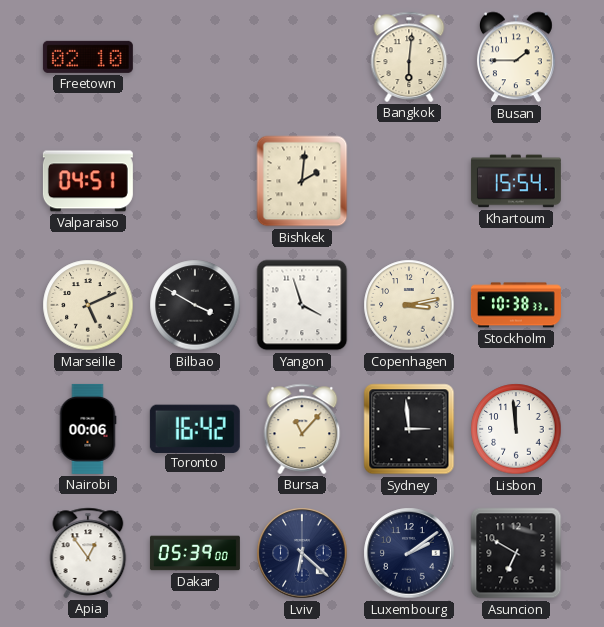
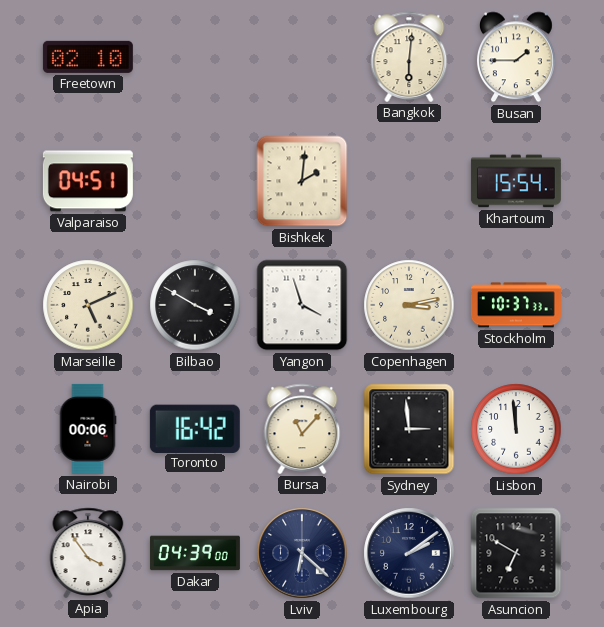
Stockholm: 10:38 -> 10:37
Apia: 12:54 -> 3:54
Dakar: 05:39 -> 04:39
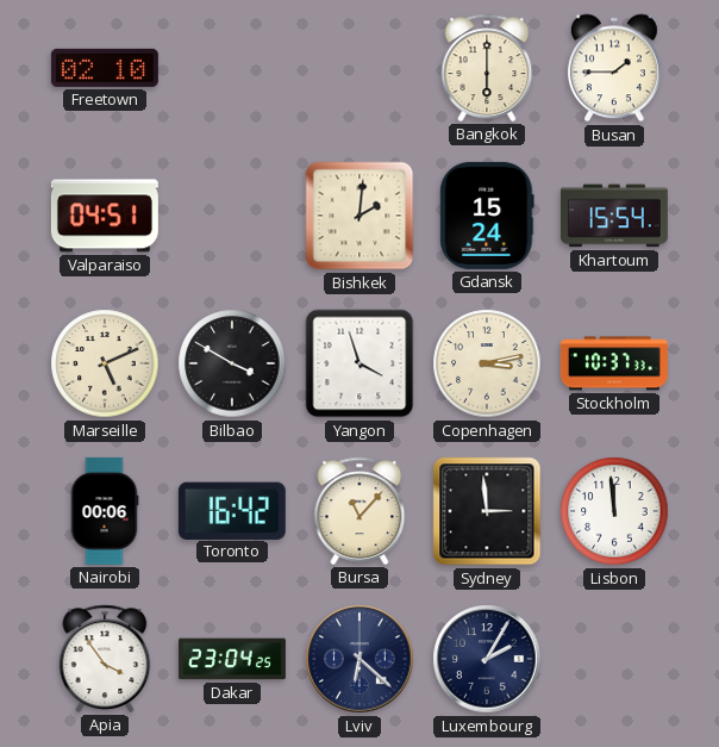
Bangkok: 6:01 -> 6:00
Gdansk: none -> 15:24
Dakar: 04:39 -> 23:04
Luxembourg: 2:09 -> 2:05
Asuncion: 6:50 -> none
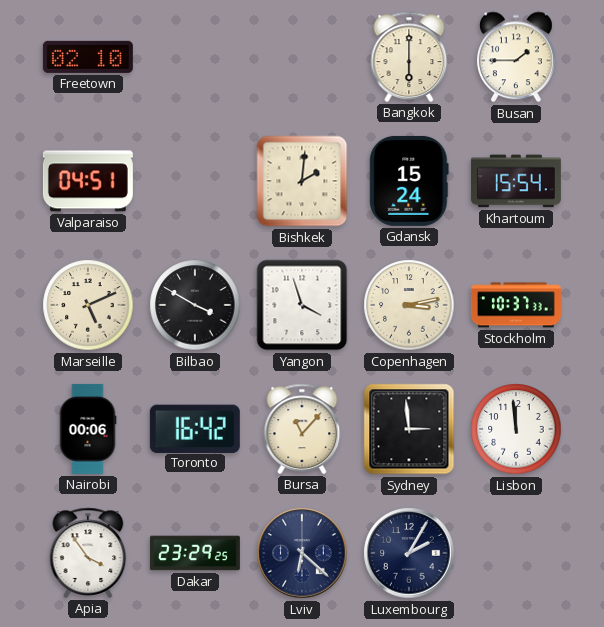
Dakar: 23:04 -> 23:29
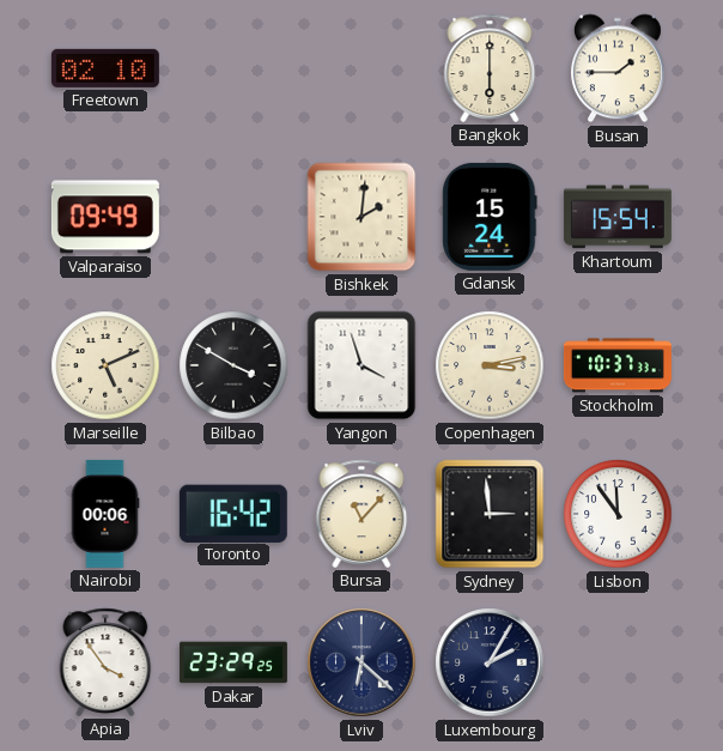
Valparaiso: 04:51 -> 09:49
Lisbon: 11:59 -> 11:54
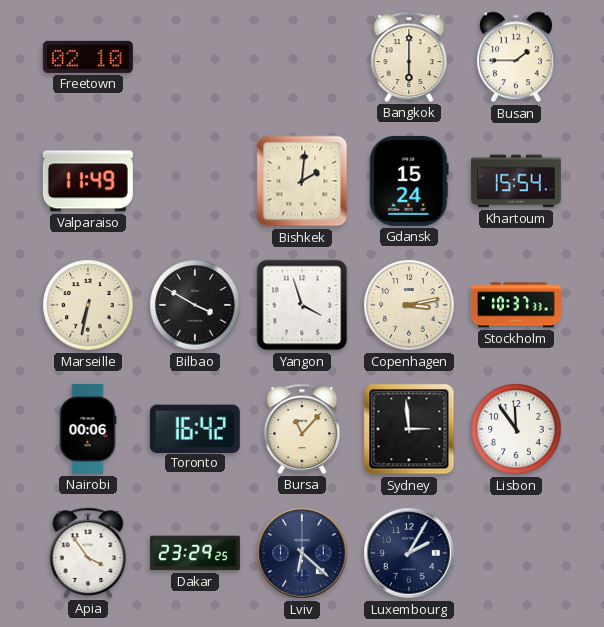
Valparaiso: 09:49 -> 11:49
Marseille: 5:11 -> 6:32
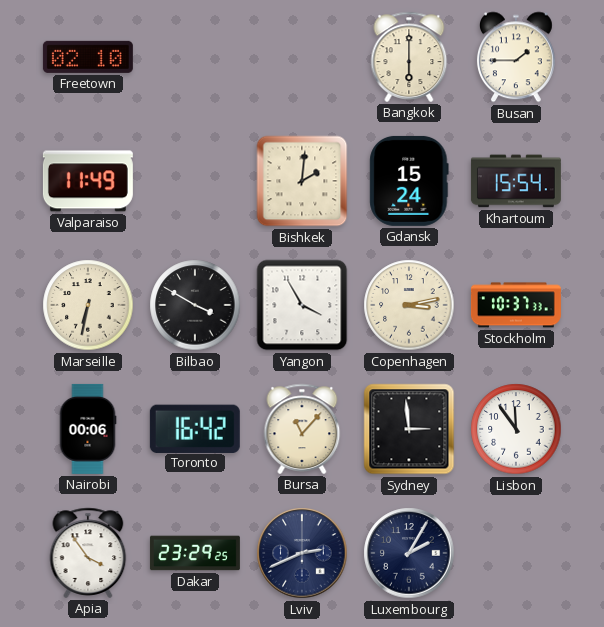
Yangon: 3:57 -> 3:55
Lviv: 6:22 -> 2:41
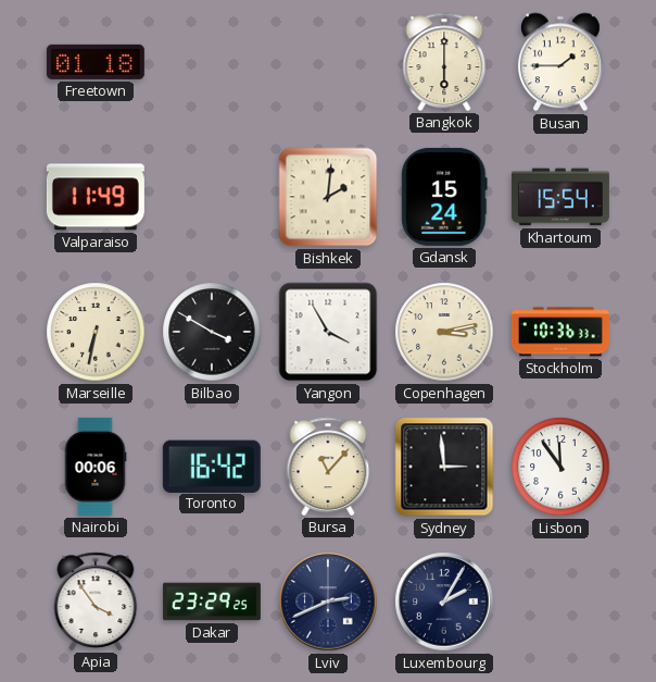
Freetown: 02:10 -> 01:18
Stockholm: 10:37 -> 10:36
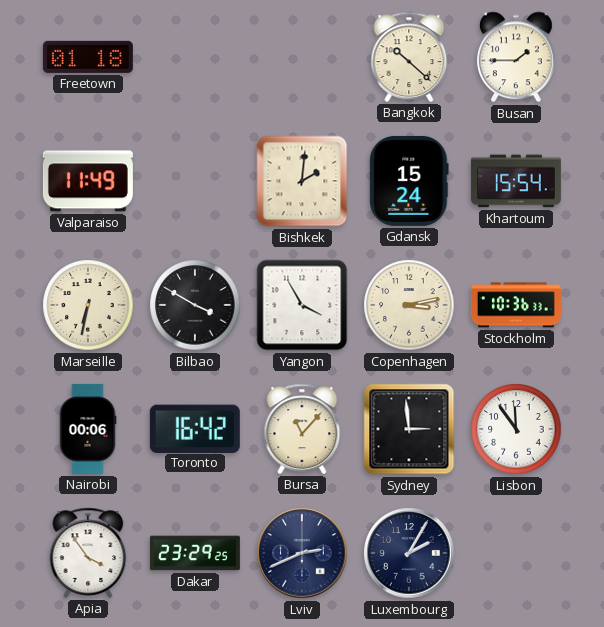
Bangkok: 6:00 -> 10:22
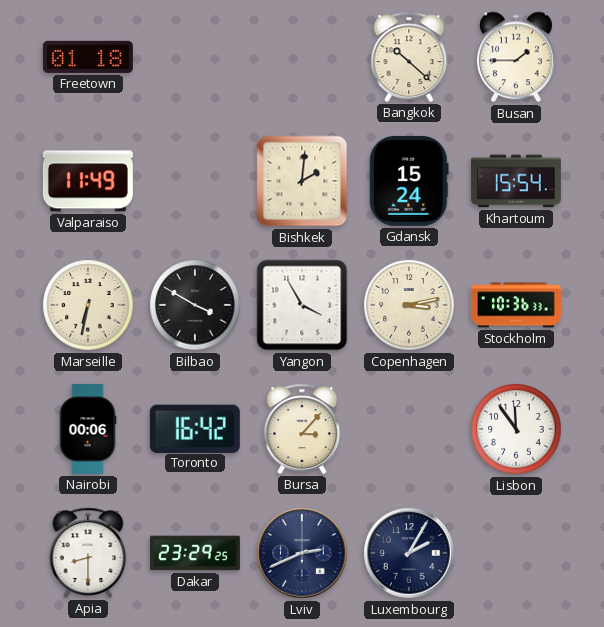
Bursa: 11:07 -> 3:07
Sydney: 2:59 -> none
Apia: 3:54 -> 8:30
